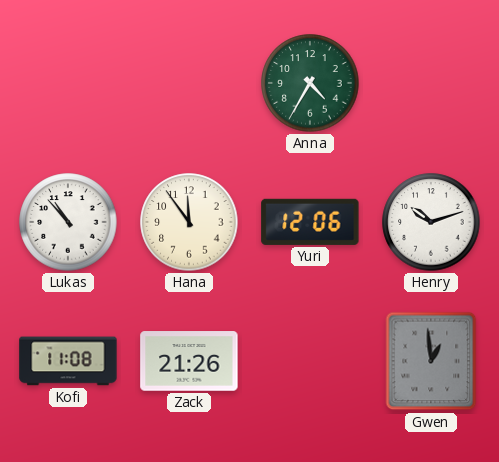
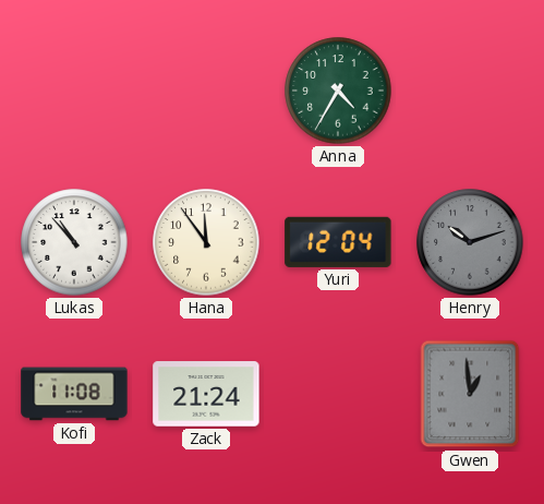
Yuri: 12:06 -> 12:04
Henry dial: white -> grey
Zack: 21:26 -> 21:24
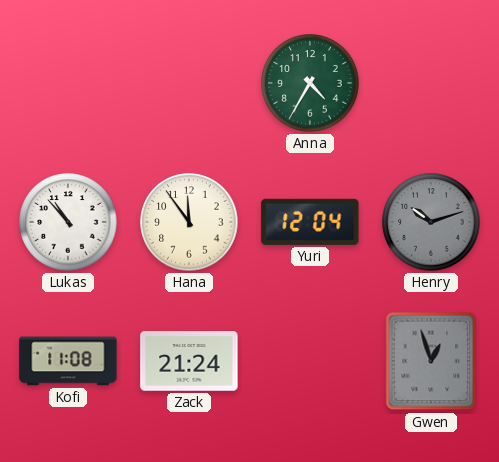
Gwen: 12:59 -> 12:57
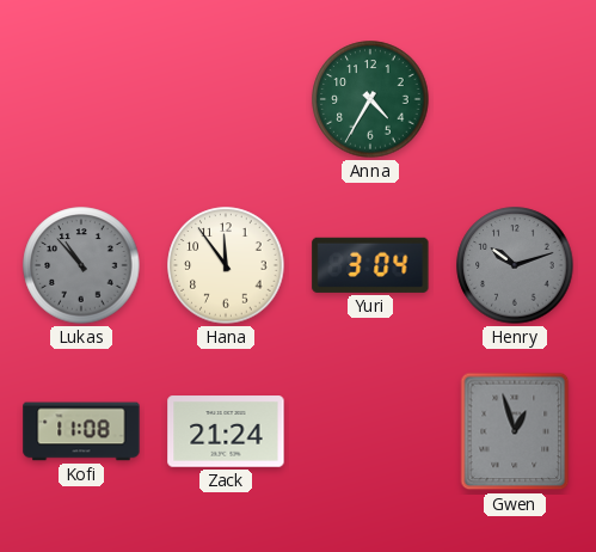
Lukas dial: white -> grey
Yuri: 12:04 -> 3:04
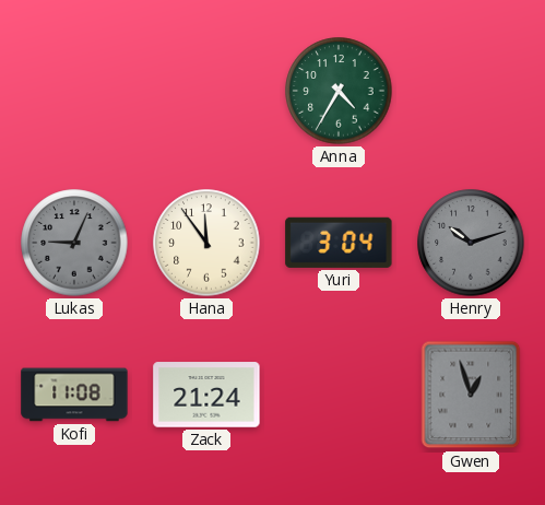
Lukas: 10:53 -> 9:04
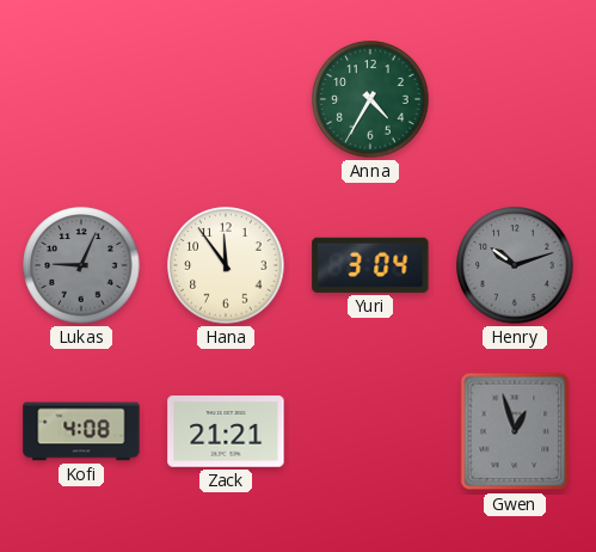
Kofi: 11:08 -> 4:08
Zack: 21:24 -> 21:21
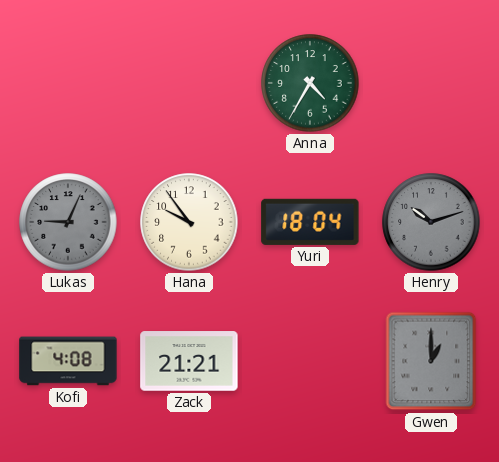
Hana: 11:54 -> 9:54
Yuri: 3:04 -> 18:04
Gwen: 12:57 -> 1:00
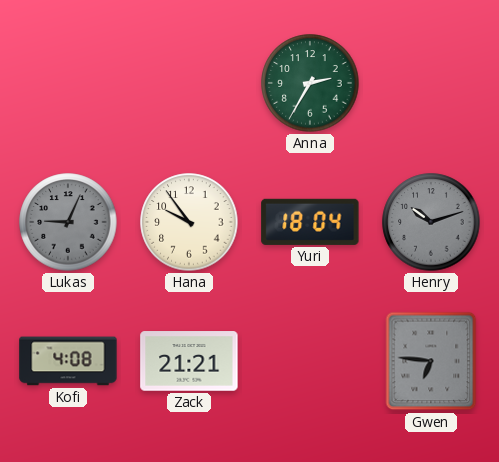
Anna: 4:35 -> 2:35
Gwen: 1:00 -> 6:46
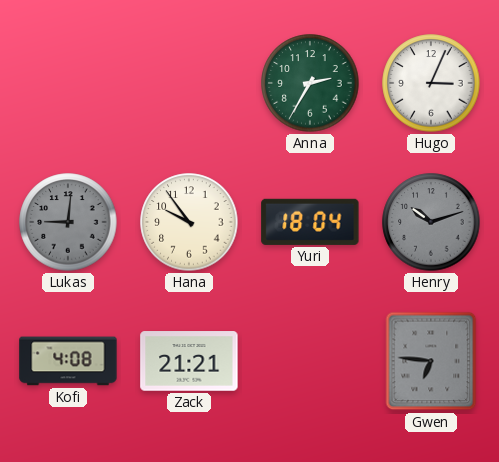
Hugo: none -> 3:04
Lukas: 9:04 -> 9:01
